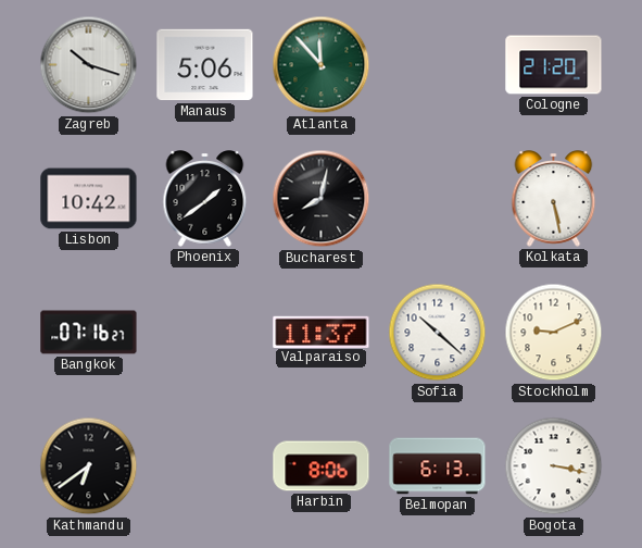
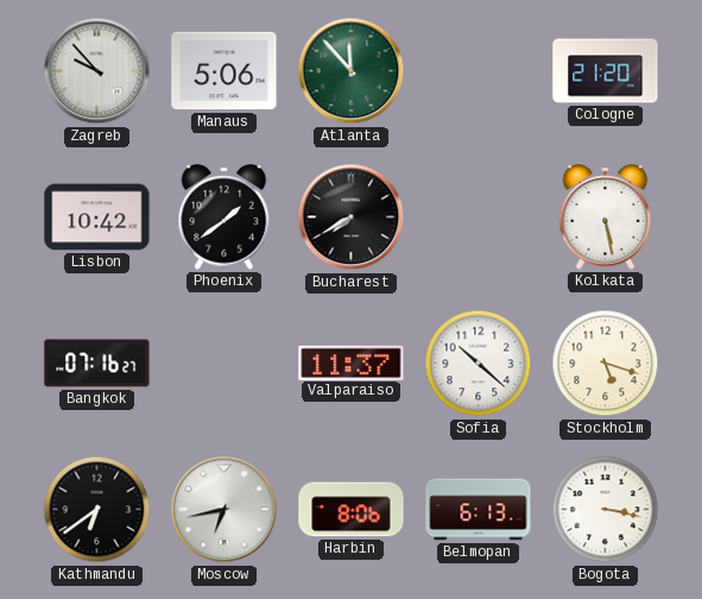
Zagreb: 10:18 -> 9:53
Bucharest: 8:02 -> 7:40
Stockholm: 9:11 -> 5:18
Moscow: none -> 6:43
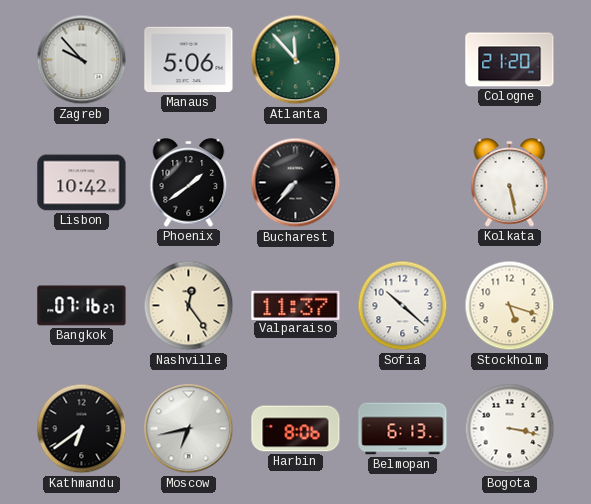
Bucharest: 7:40 -> 7:37
Nashville: none -> 12:24
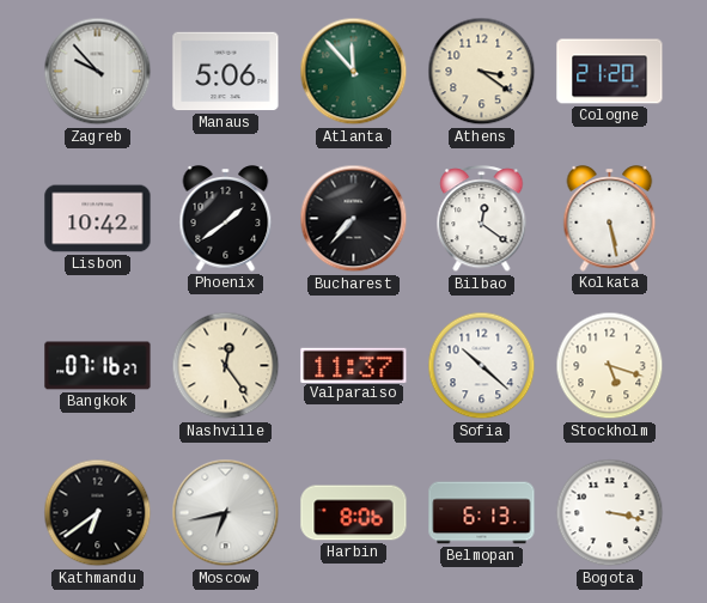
Athens: none -> 3:21
Bilbao: none -> 12:21
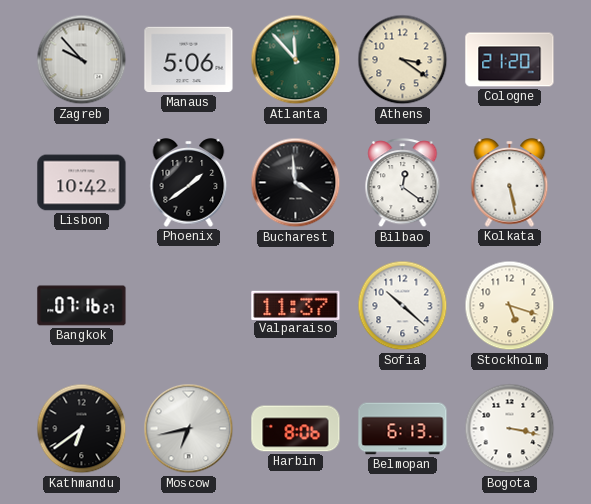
Bucharest: 7:37 -> 3:59
Nashville: 12:24 -> none
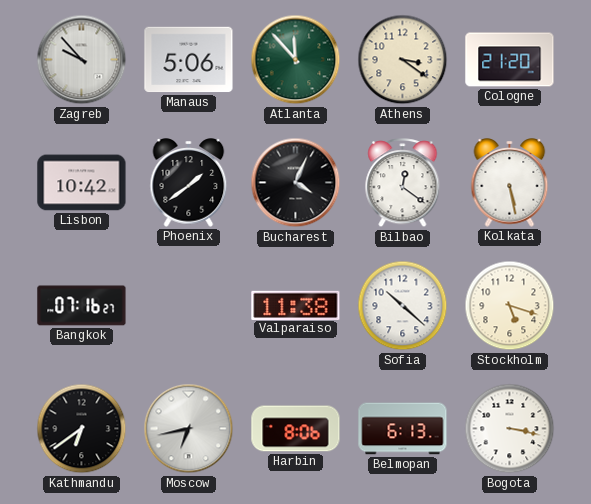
Bucharest: 3:59 -> 4:04
Valparaiso: 11:37 -> 11:38
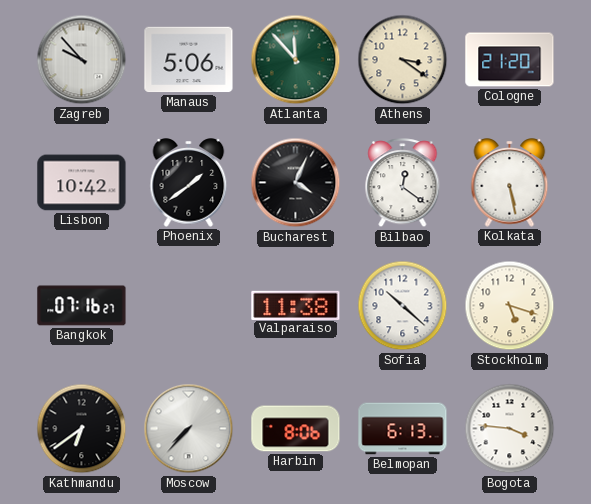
Moscow: 6:43 -> 7:37
Bogota: 3:17 -> 3:46
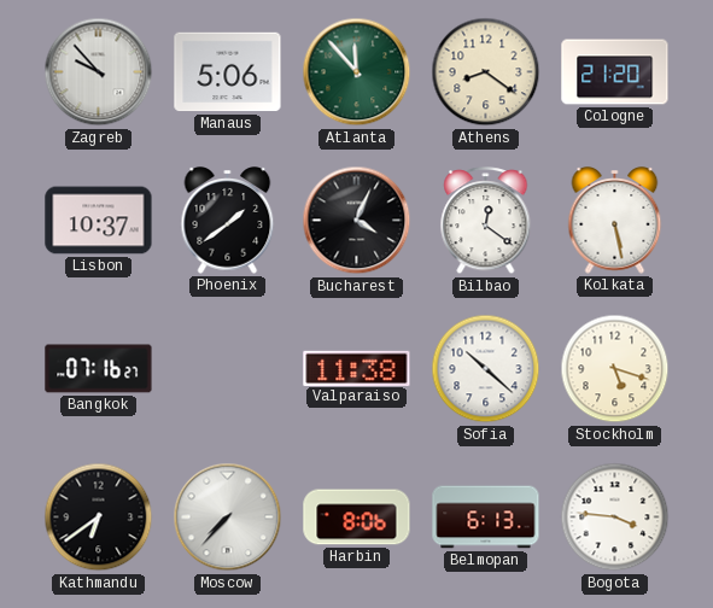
Athens: 3:21 -> 8:21
Lisbon: 10:42 -> 10:37
